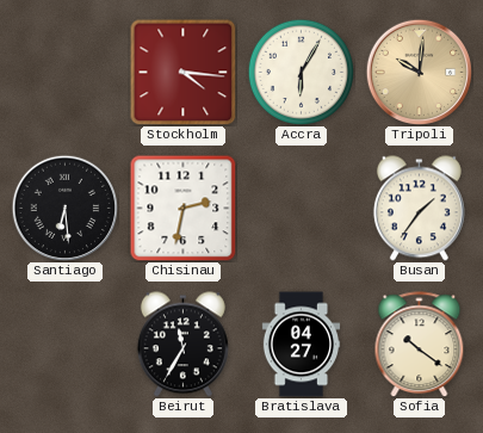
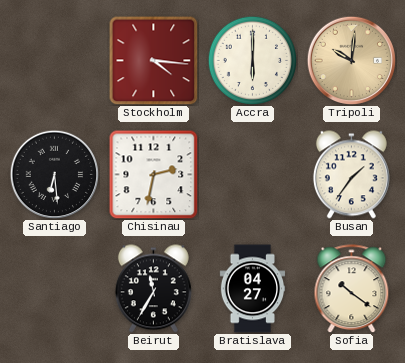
Accra: 6:05 -> 6:00
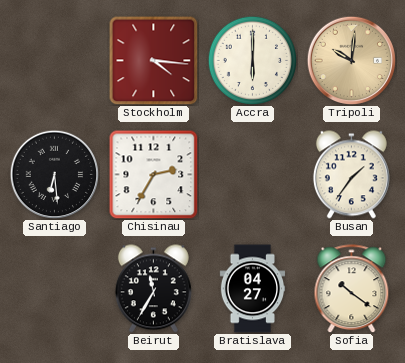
Chisinau: 2:32 -> 2:35
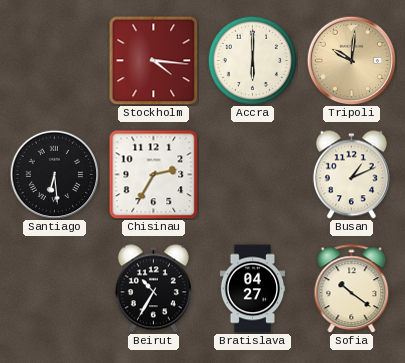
Busan: 1:36 -> 1:11
Beirut: 11:35 -> 10:35
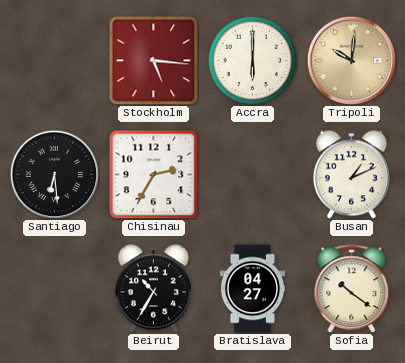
Stockholm: 4:16 -> 5:16
